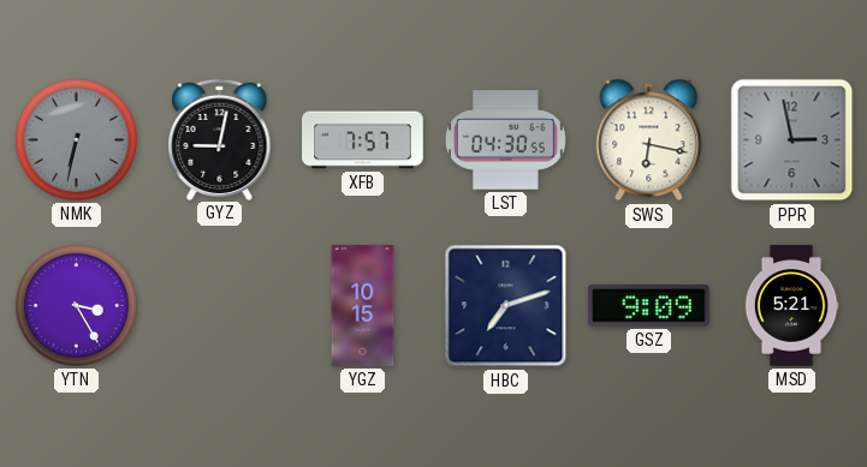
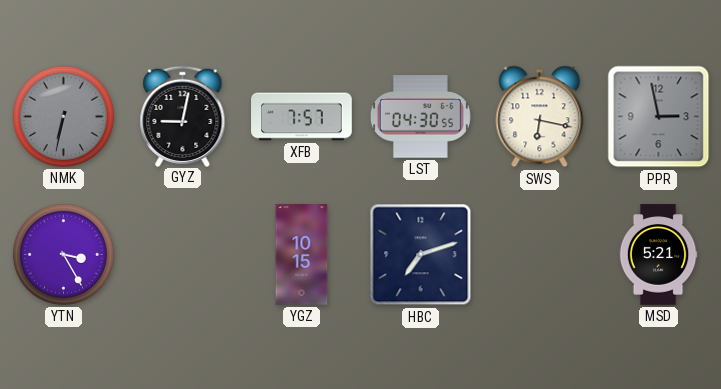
GSZ: 9:09 -> none
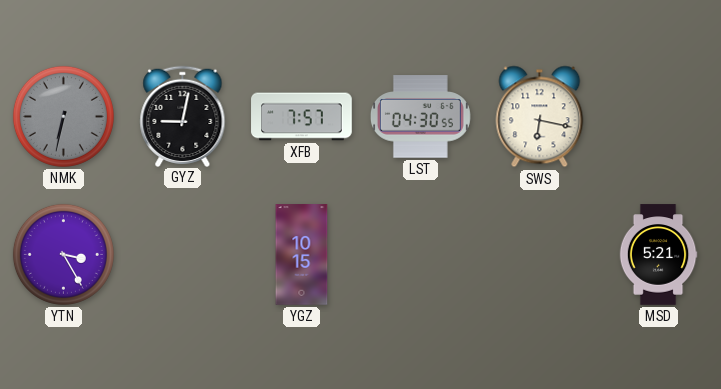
PPR: 2:58 -> none
HBC: 7:12 -> none
